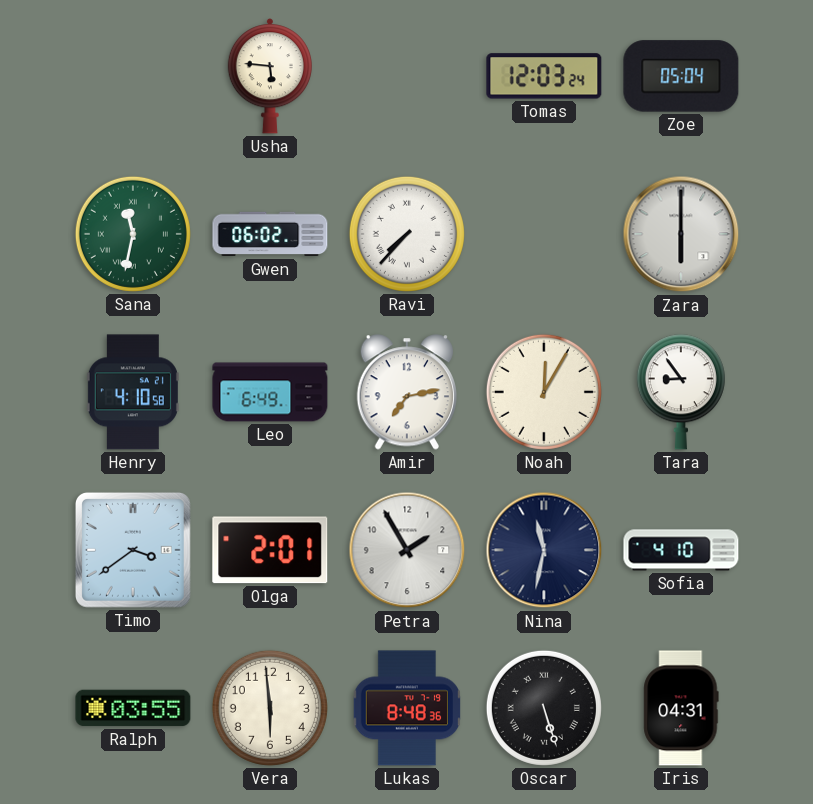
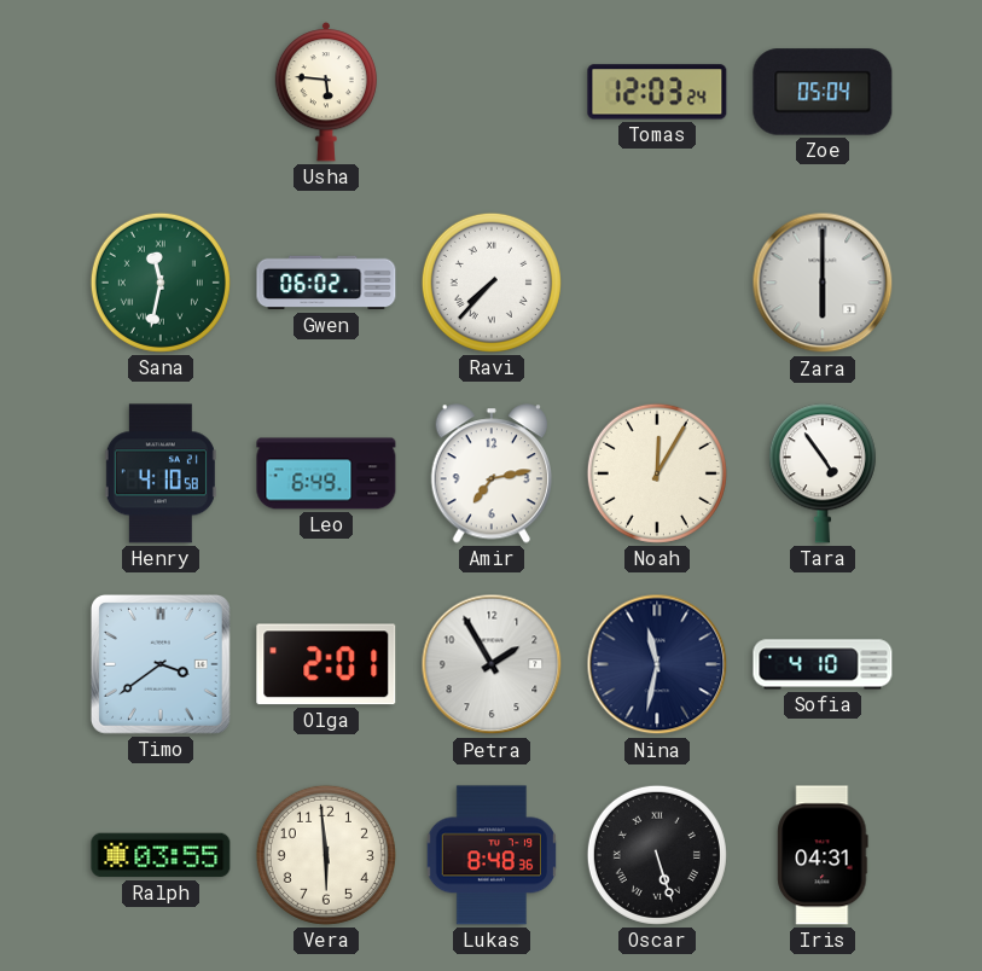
Tara: 8:54 -> 4:54
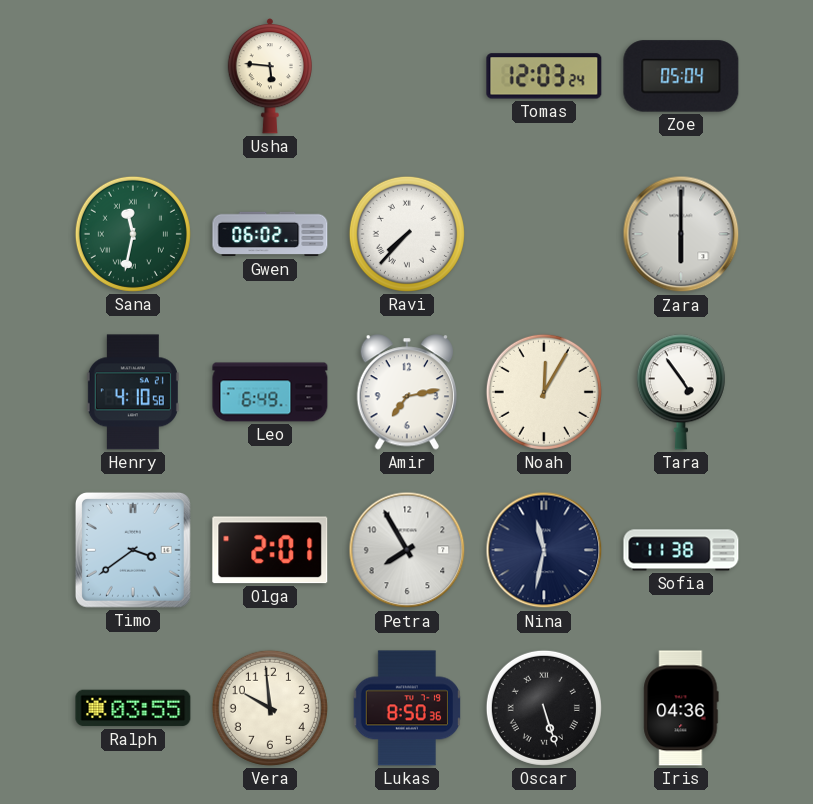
Petra: 1:55 -> 7:55
Sofia: 4:10 -> 11:38
Vera: 5:59 -> 9:59
Lukas: 8:48 -> 8:50
Iris: 04:31 -> 04:36
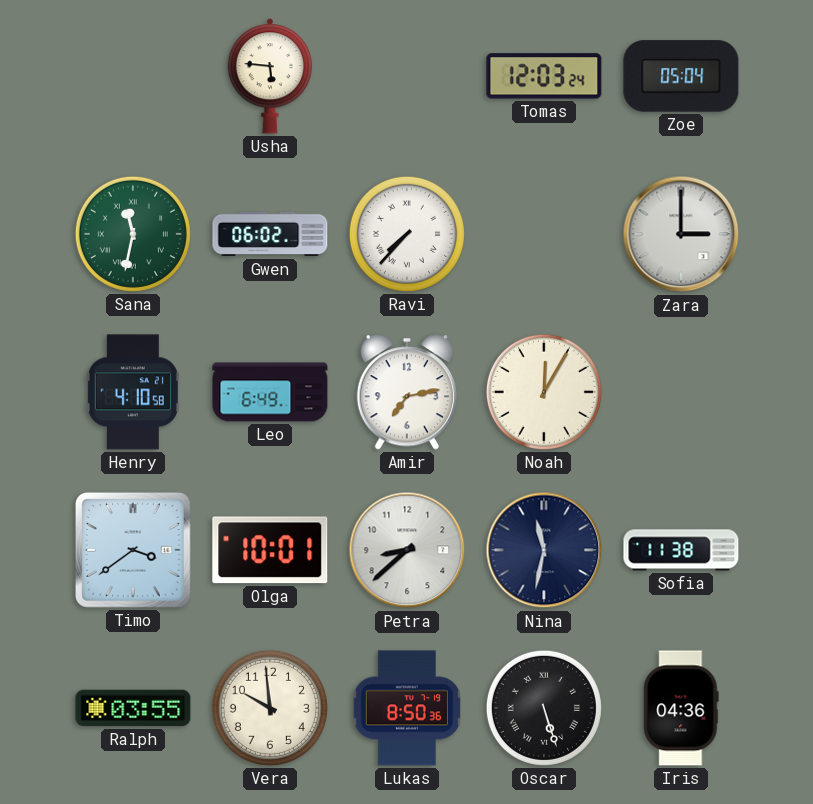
Zara: 6:00 -> 3:00
Tara: 4:54 -> none
Olga: 2:01 -> 10:01
Petra: 7:55 -> 8:38
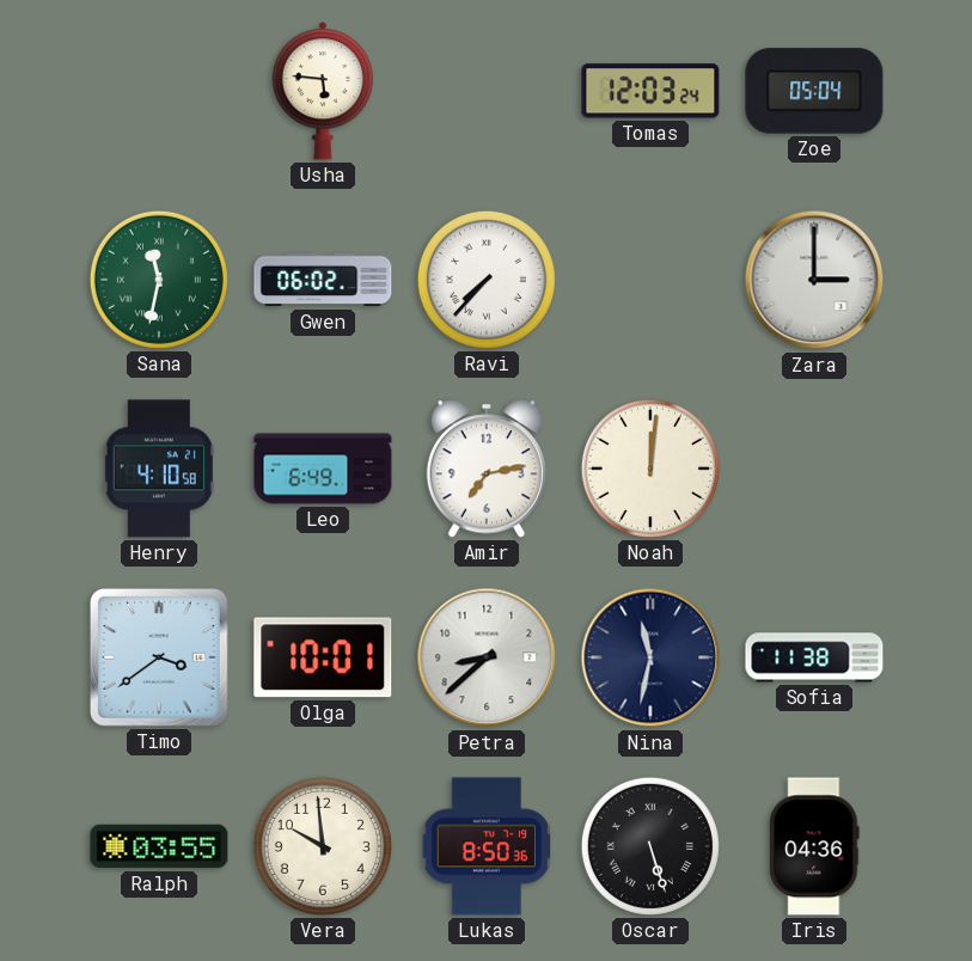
Noah: 12:05 -> 12:01
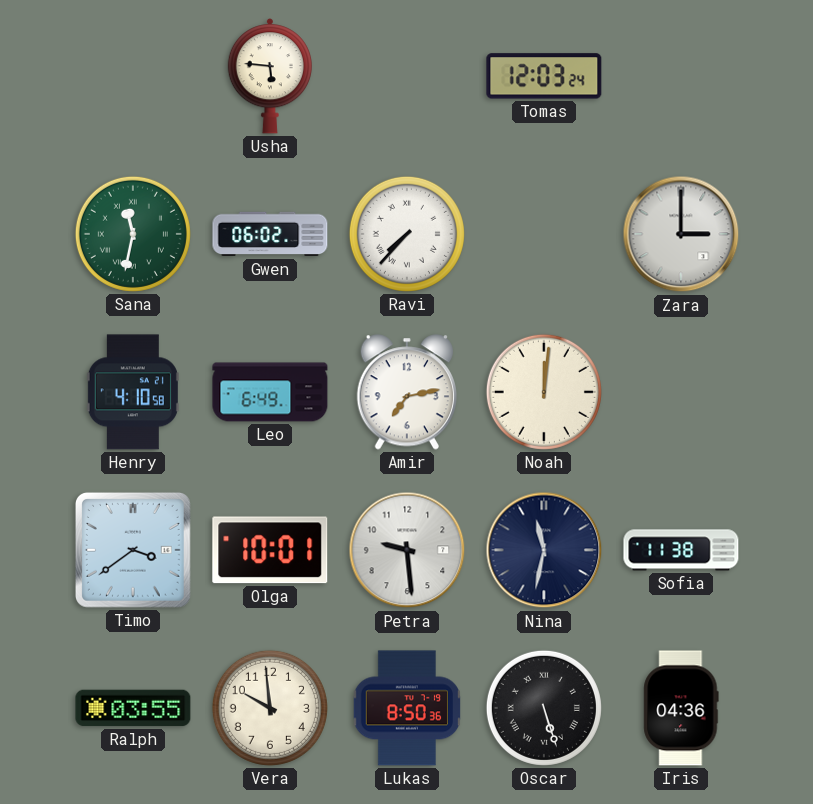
Zoe: 05:04 -> none
Petra: 8:38 -> 9:29
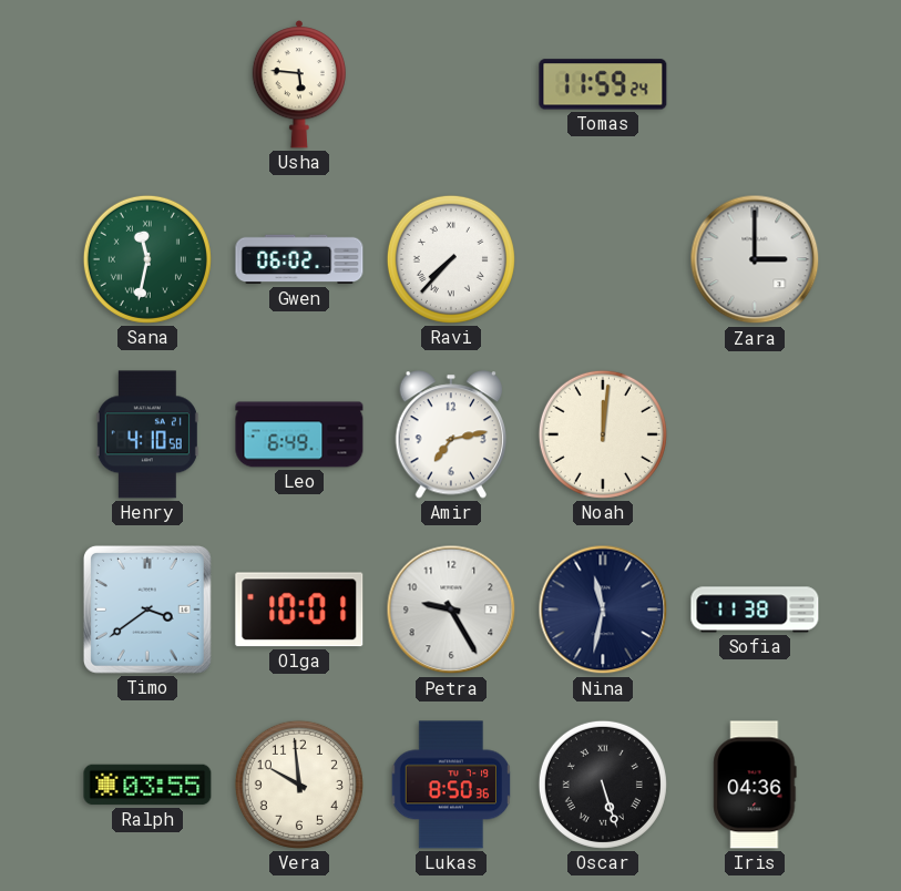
Tomas: 12:03 -> 11:59
Petra: 9:29 -> 9:25
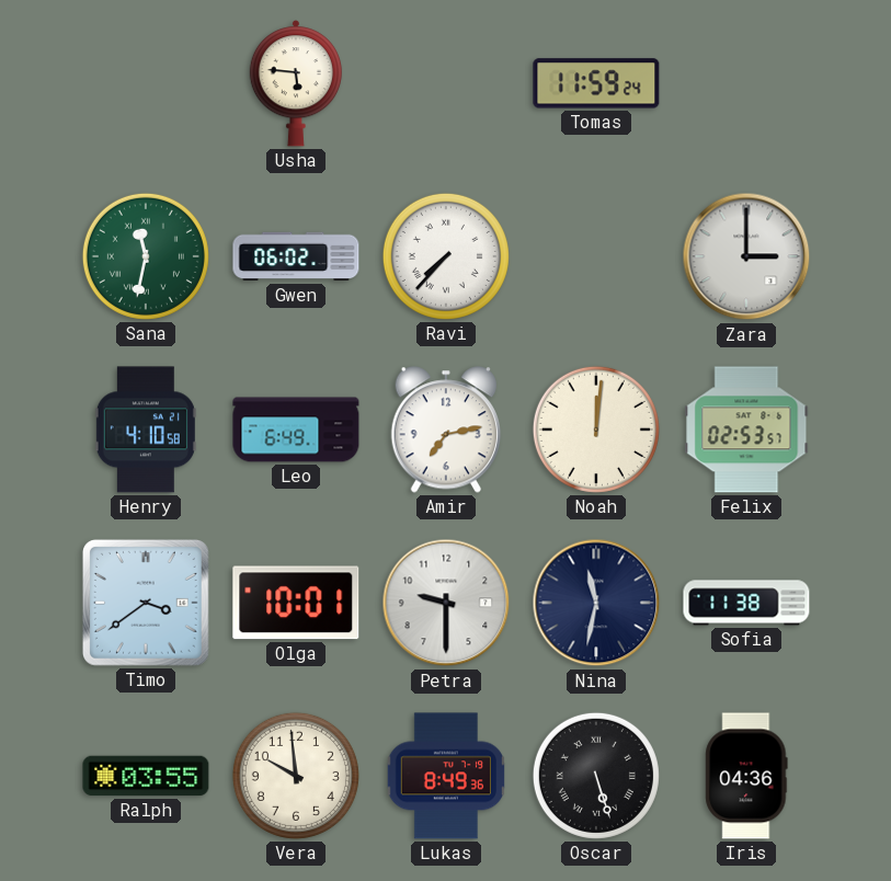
Felix: none -> 02:53
Petra: 9:25 -> 9:30
Lukas: 8:50 -> 8:49
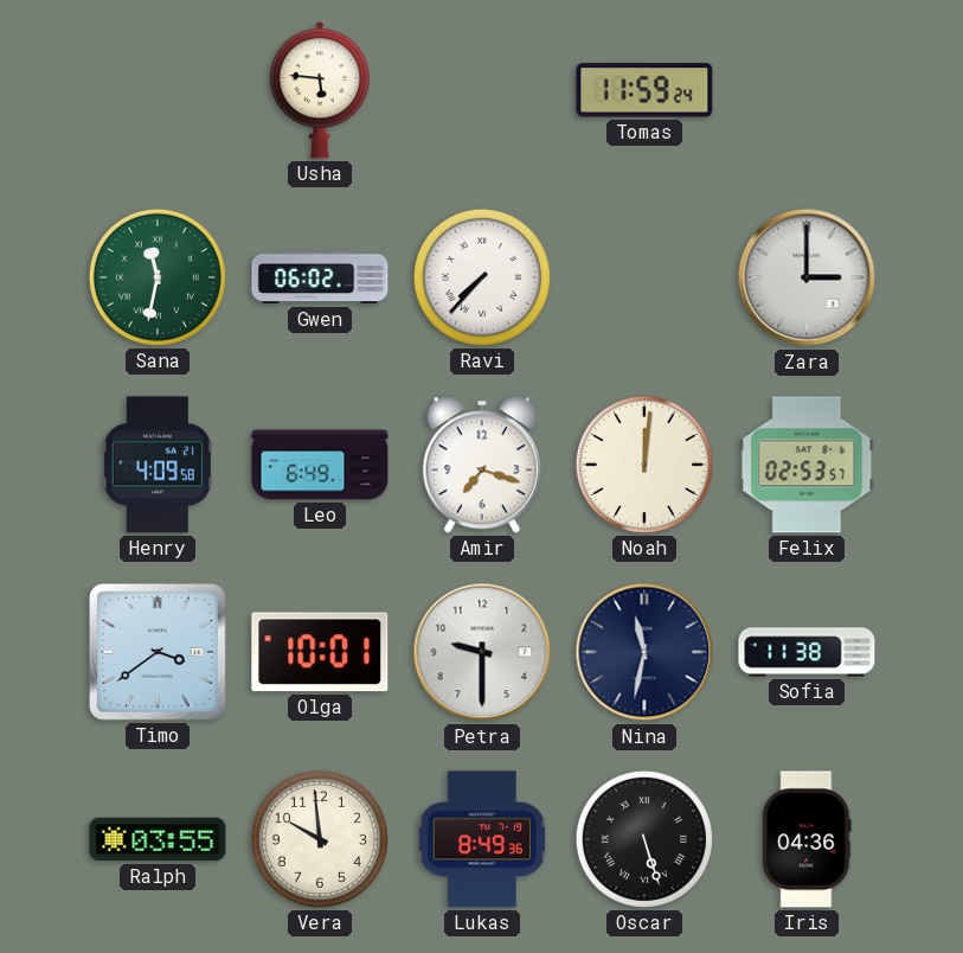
Henry: 4:10 -> 4:09
Amir: 7:13 -> 7:18
